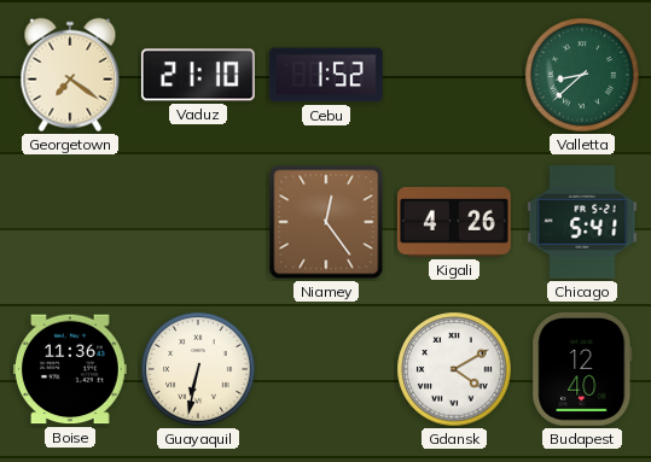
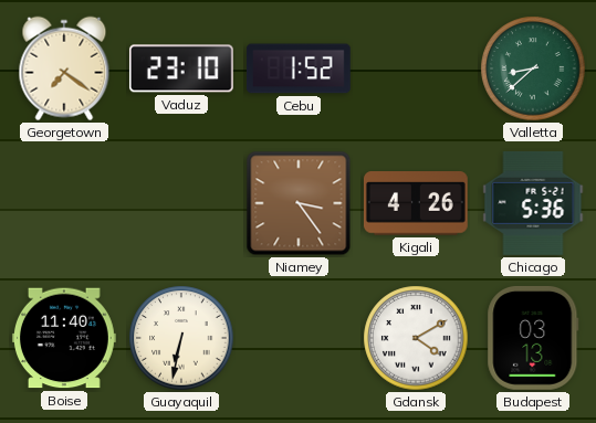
Vaduz: 21:10 -> 23:10
Niamey: 12:24 -> 3:24
Chicago: 5:41 -> 5:36
Boise: 11:36 -> 11:40
Budapest: 12:40 -> 03:13
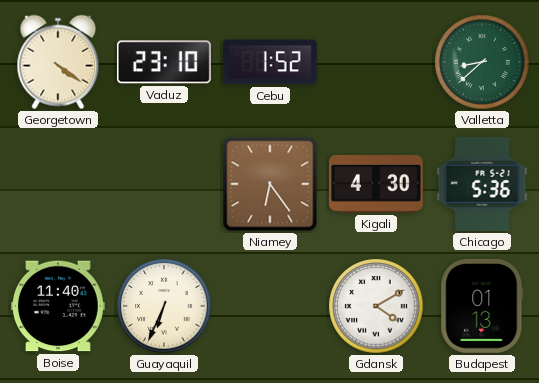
Georgetown: 7:21 -> 4:21
Niamey: 3:24 -> 6:24
Kigali: 4:26 -> 4:30
Guayaquil: 6:32 -> 6:34
Budapest: 03:13 -> 01:13
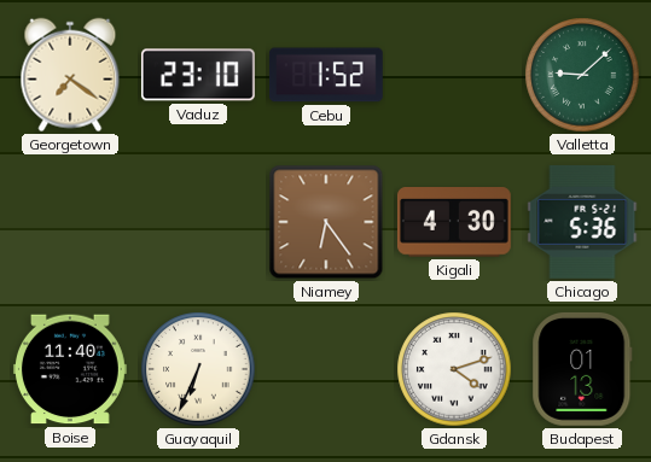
Georgetown: 4:21 -> 7:21
Valletta: 8:38 -> 9:08
Gdansk: 4:10 -> 4:12
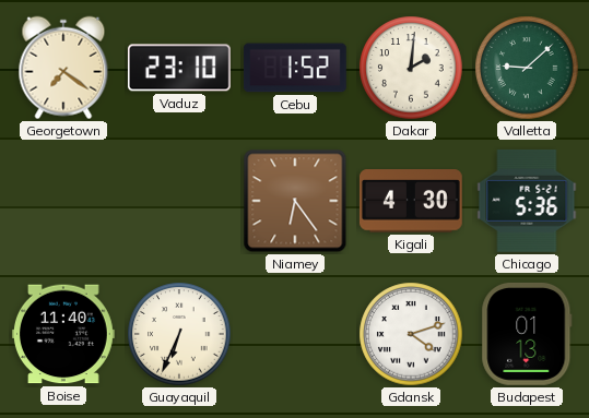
Dakar: none -> 2:01
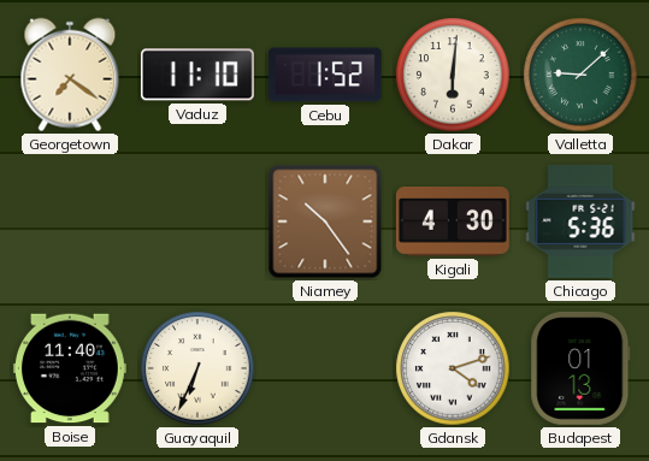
Vaduz: 23:10 -> 11:10
Dakar: 2:01 -> 6:01
Niamey: 6:24 -> 10:24
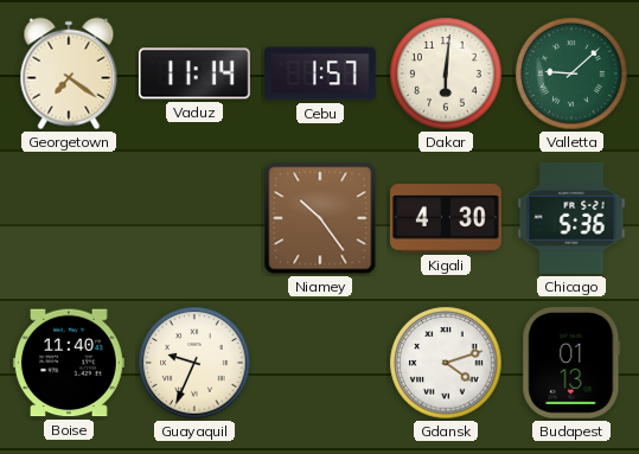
Vaduz: 11:10 -> 11:14
Cebu: 1:52 -> 1:57
Guayaquil: 6:34 -> 9:34
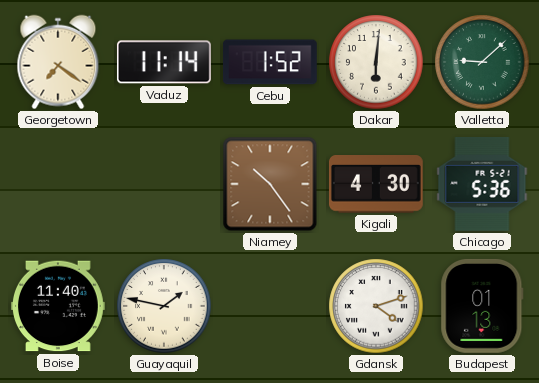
Cebu: 1:57 -> 1:52
Guayaquil: 9:34 -> 1:47
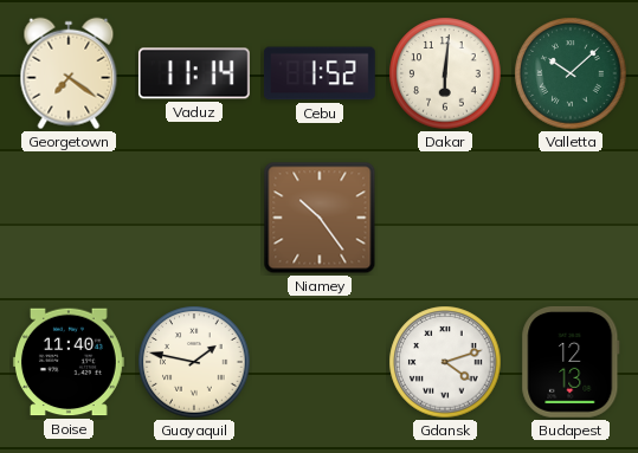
Valletta: 9:08 -> 10:08
Kigali: 4:30 -> none
Chicago: 5:36 -> none
Budapest: 01:13 -> 12:13
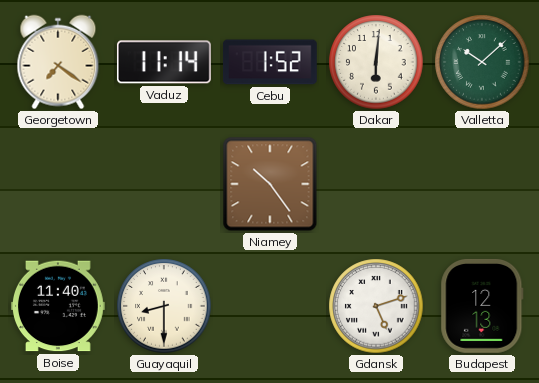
Guayaquil: 1:47 -> 8:30
Gdansk: 4:12 -> 5:12
